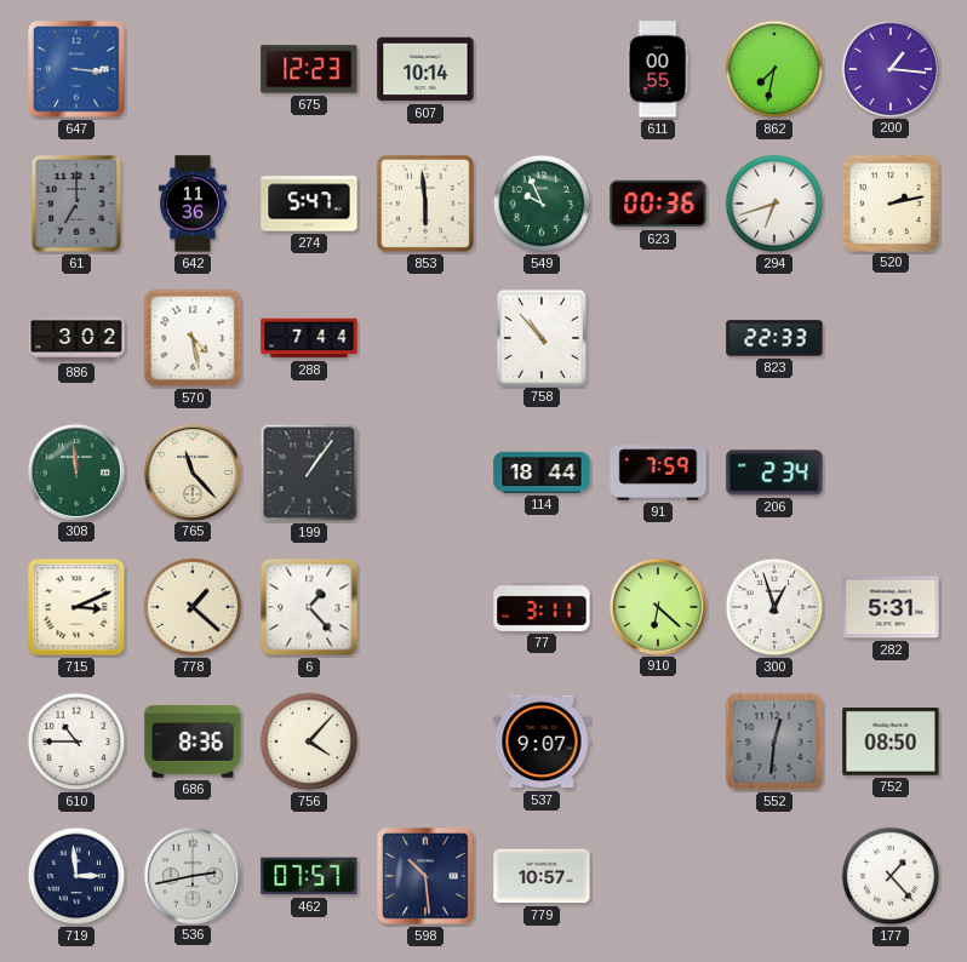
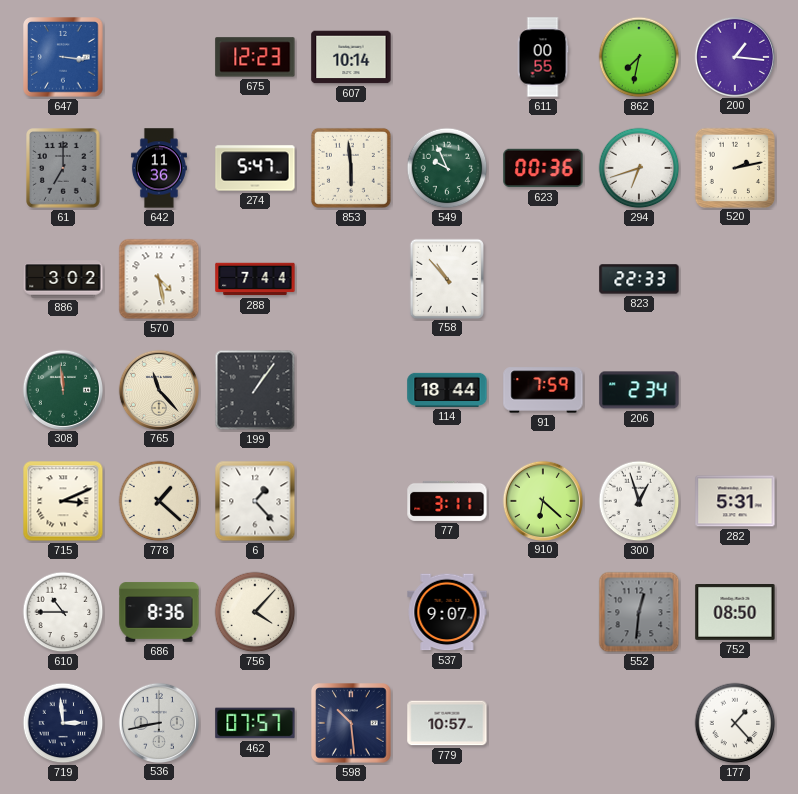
536: 2:43 -> 8:43
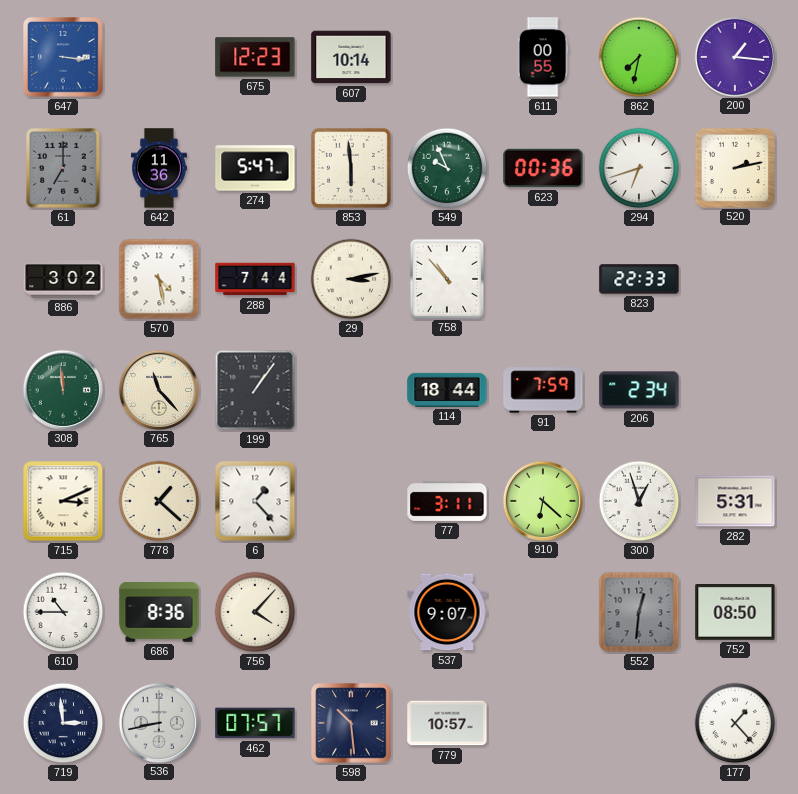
29: none -> 3:13
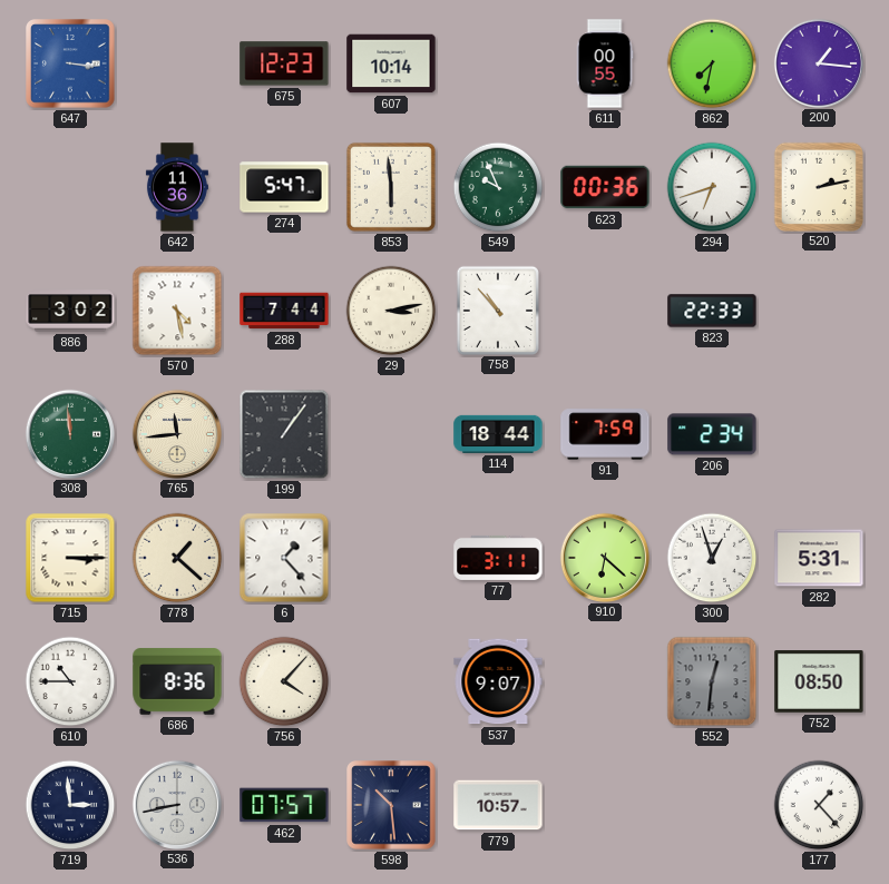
61: 7:00 -> none
765: 11:23 -> 11:44
715: 3:11 -> 3:15
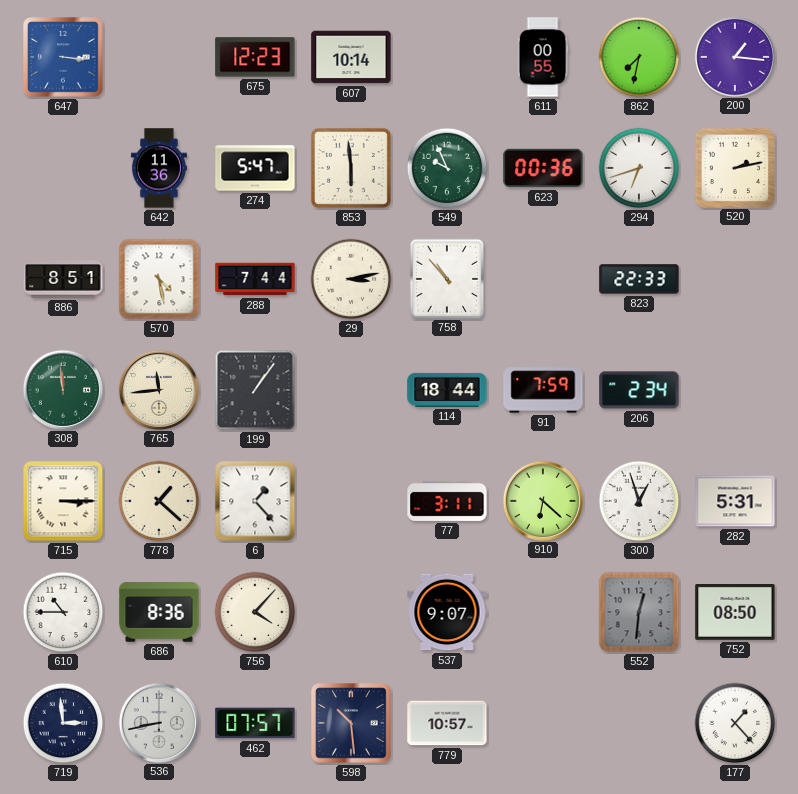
886: 3:02 -> 8:51
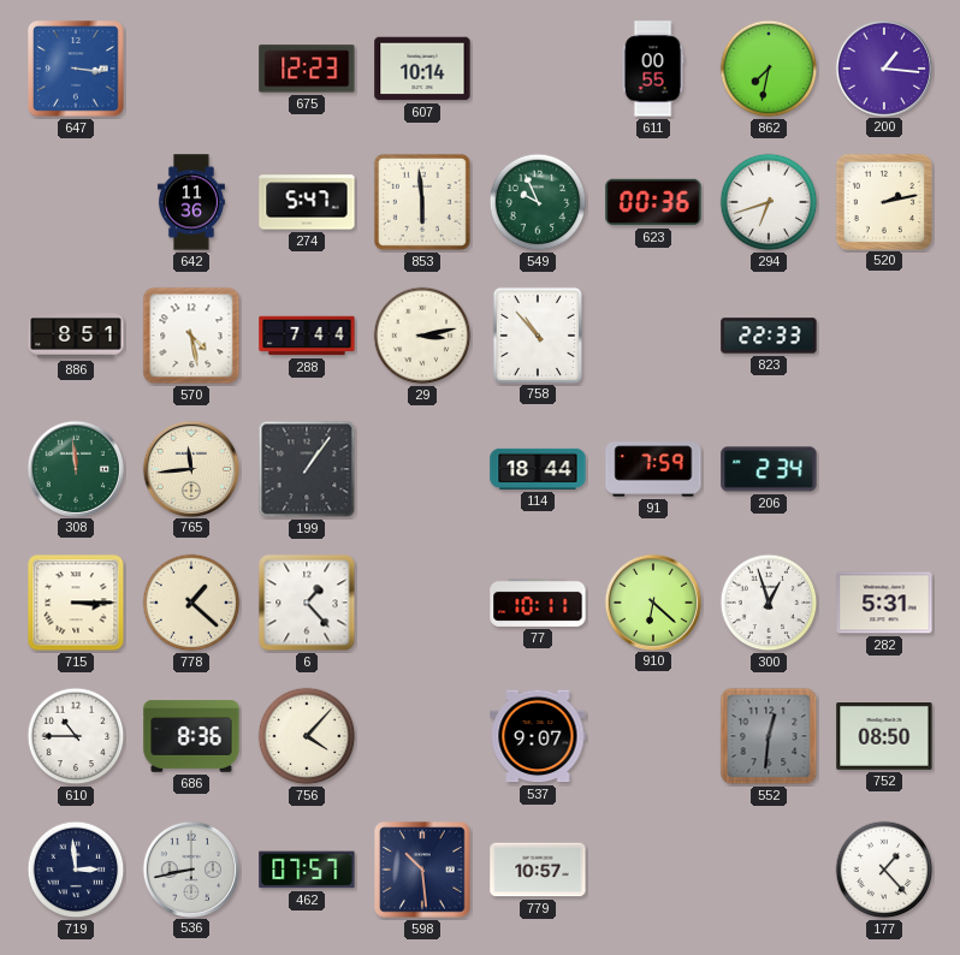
77: 3:11 -> 10:11
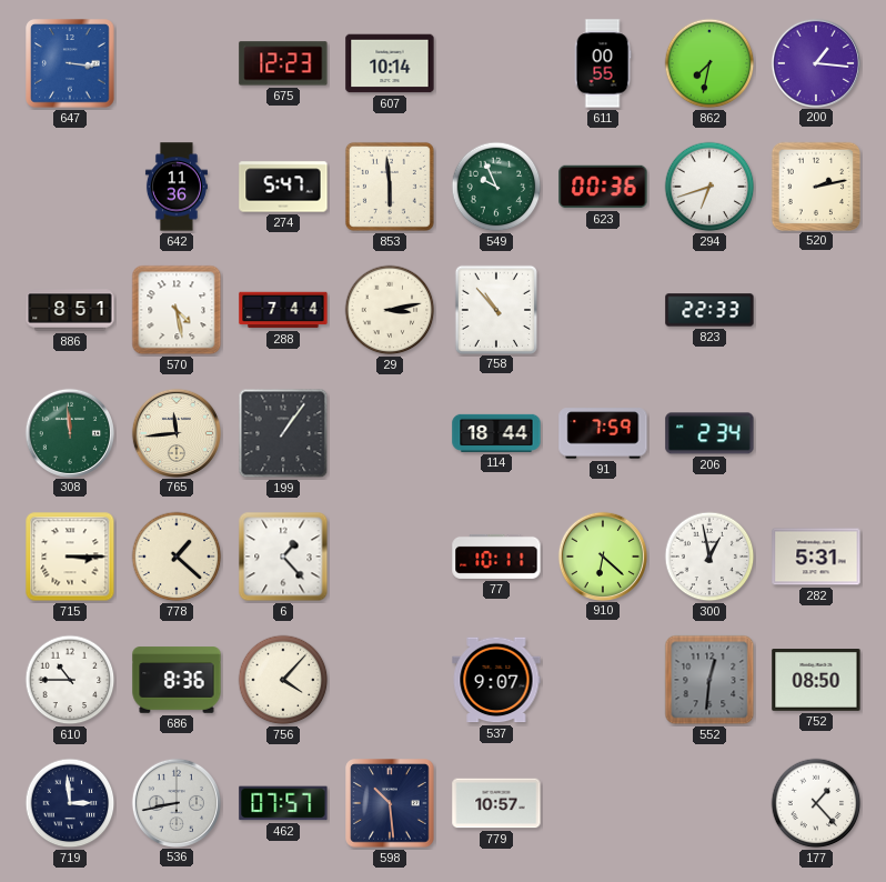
300: 12:57 -> 12:58
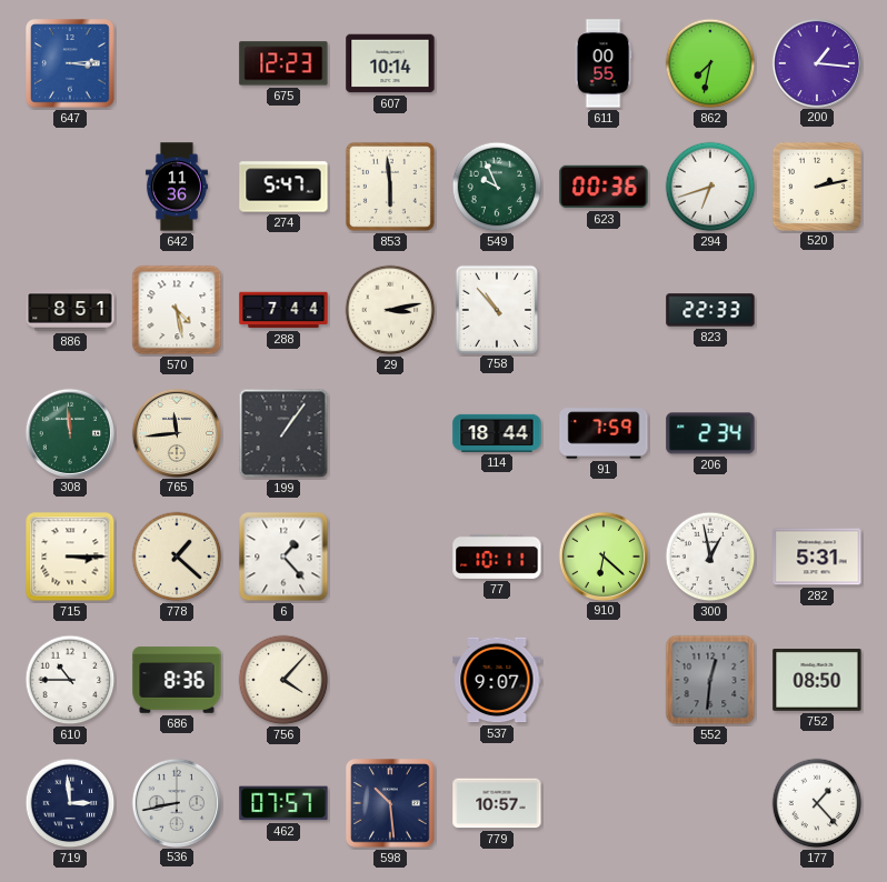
647: 3:16 -> 3:14
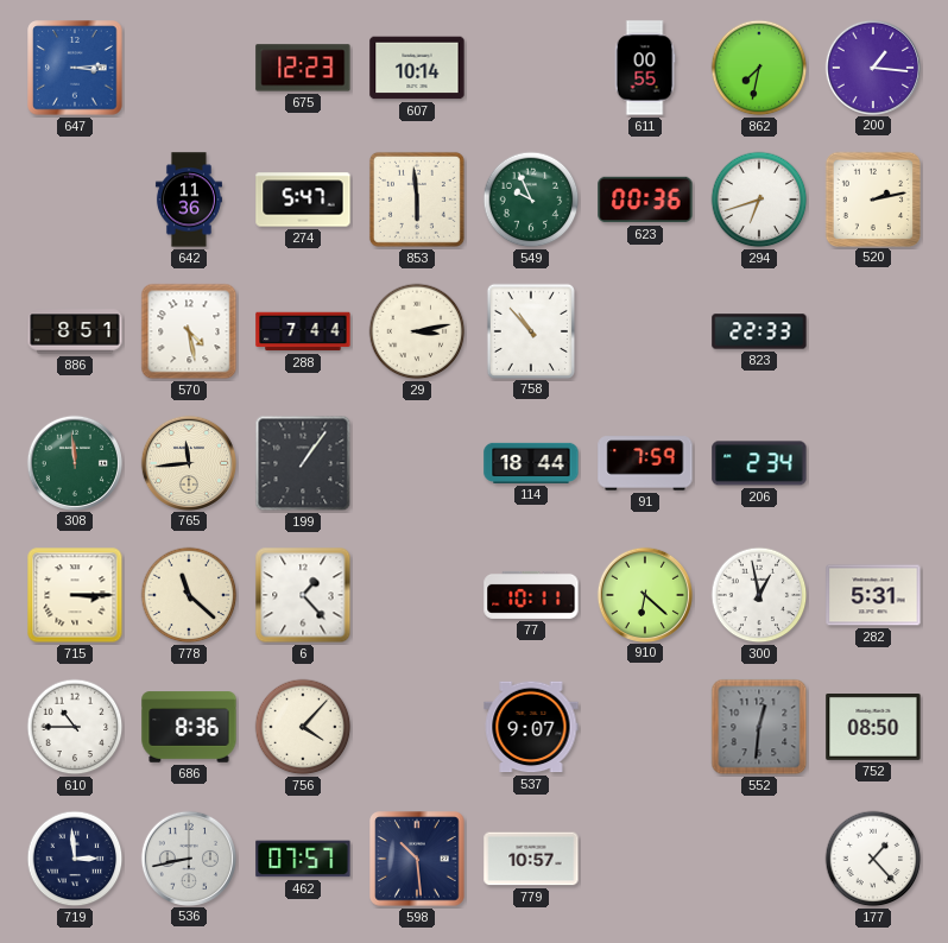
778: 1:22 -> 11:22
